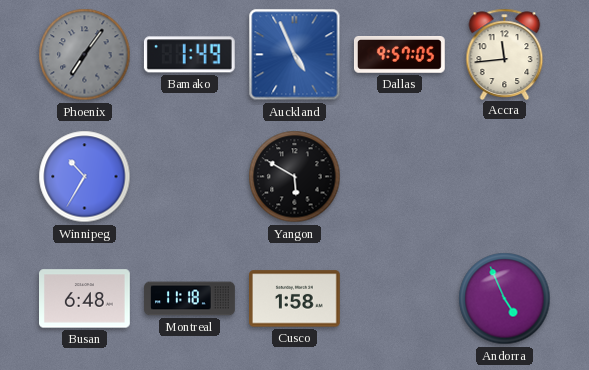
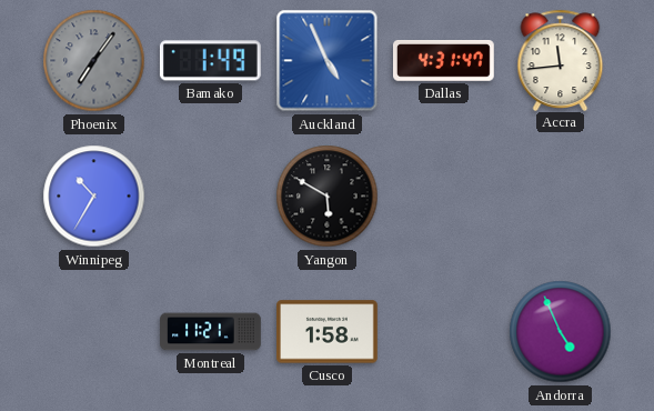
Dallas: 9:57 -> 4:31
Busan: 6:48 -> none
Montreal: 11:18 -> 11:21
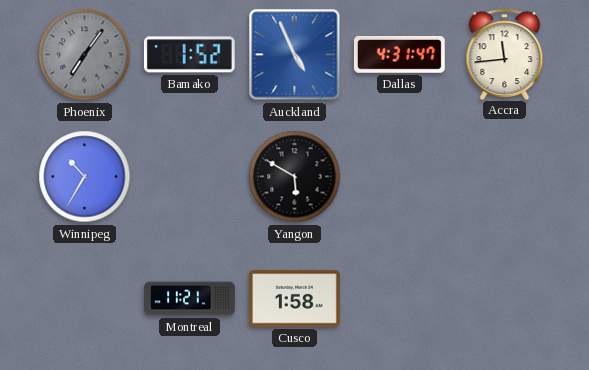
Bamako: 1:49 -> 1:52
Andorra: 4:56 -> none
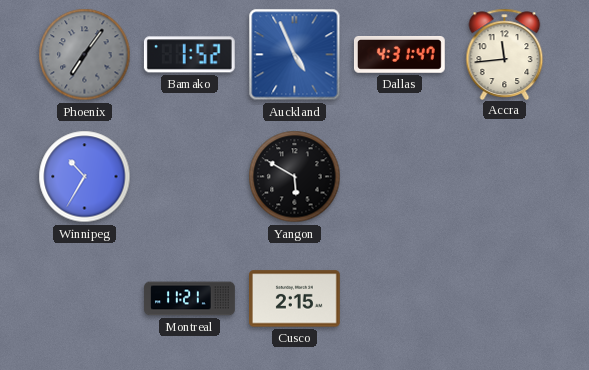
Cusco: 1:58 -> 2:15
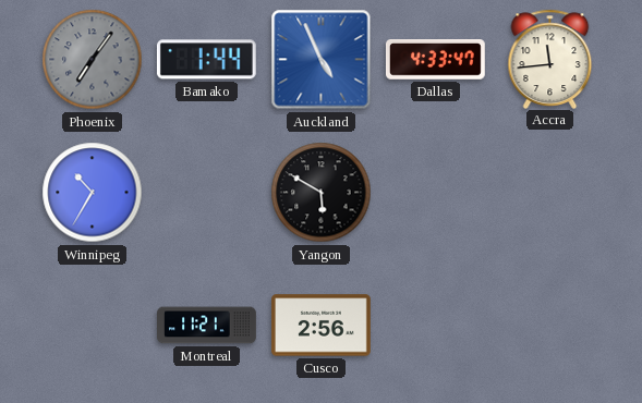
Bamako: 1:52 -> 1:44
Dallas: 4:31 -> 4:33
Cusco: 2:15 -> 2:56
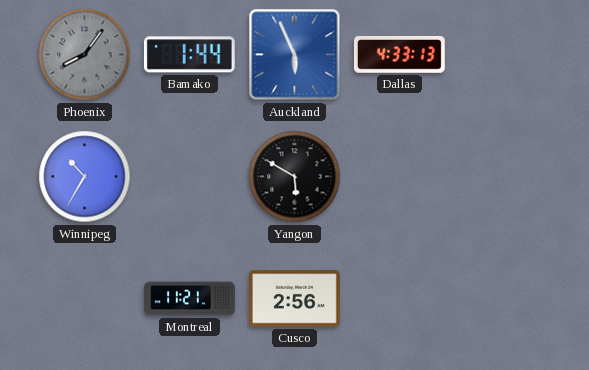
Phoenix: 7:06 -> 8:06
Auckland: 4:56 -> 5:56
Dallas: 4:33:47 -> 4:33:13
Accra: 11:44 -> none
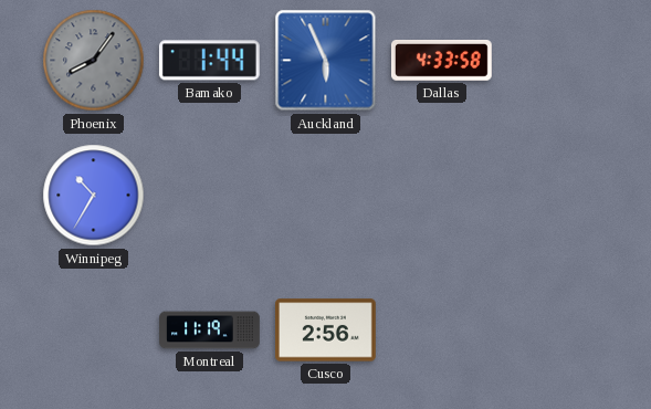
Dallas: 4:33:13 -> 4:33:58
Yangon: 5:50 -> none
Montreal: 11:21 -> 11:19
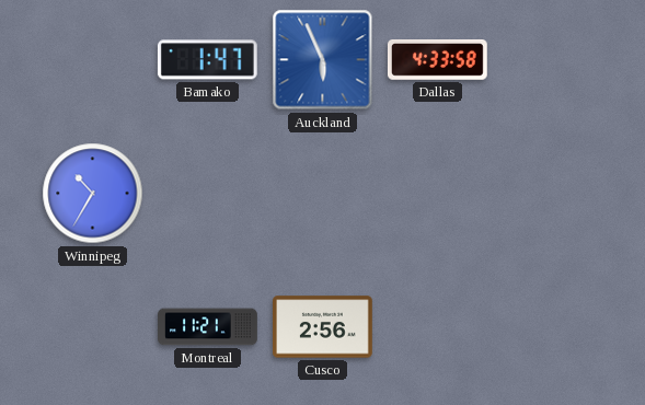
Phoenix: 8:06 -> none
Bamako: 1:44 -> 1:47
Montreal: 11:19 -> 11:21
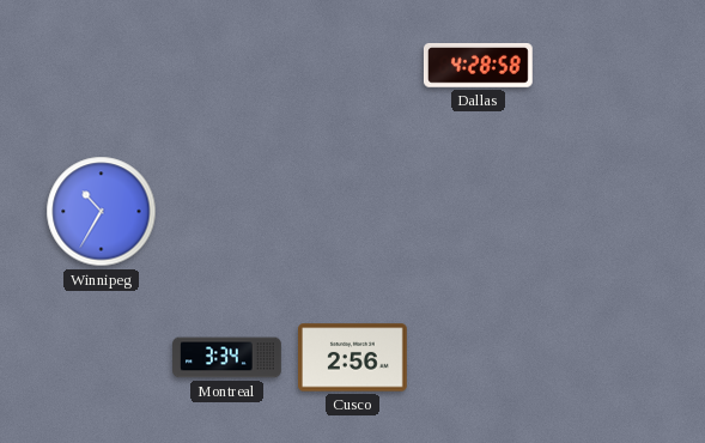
Bamako: 1:47 -> none
Auckland: 5:56 -> none
Dallas: 4:33 -> 4:28
Montreal: 11:21 -> 3:34
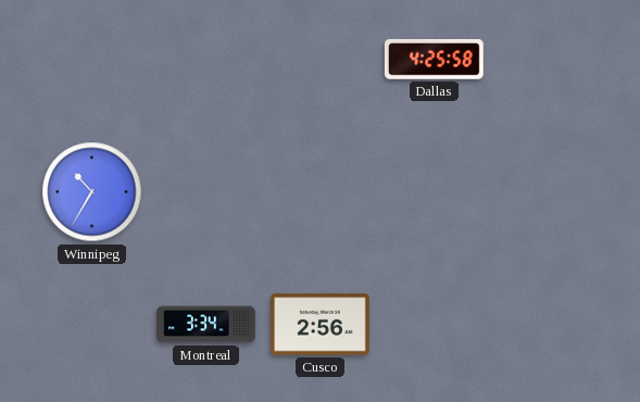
Dallas: 4:28 -> 4:25
